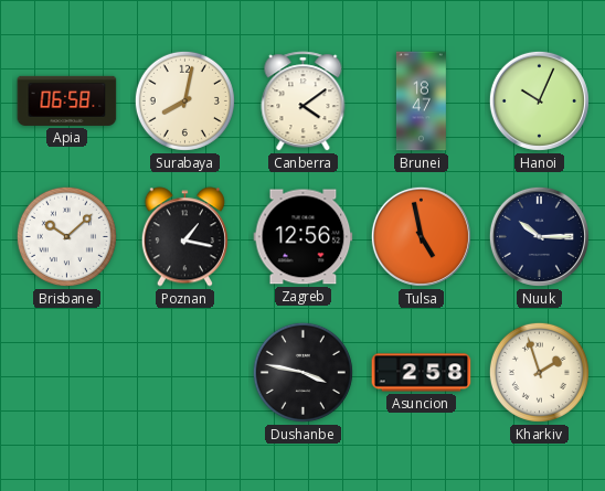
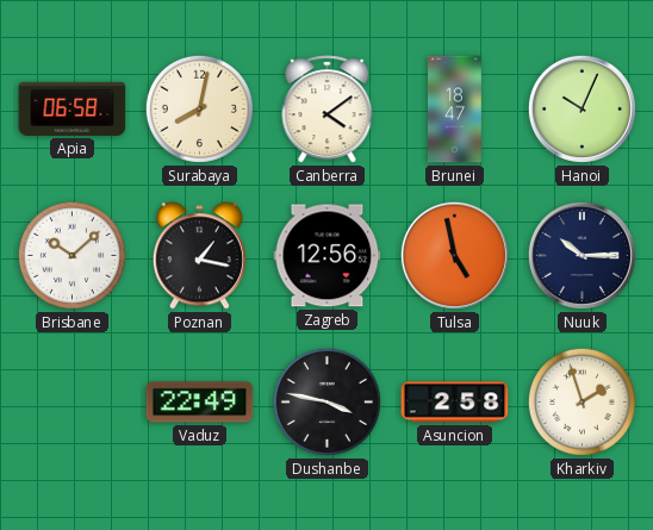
Vaduz: none -> 22:49
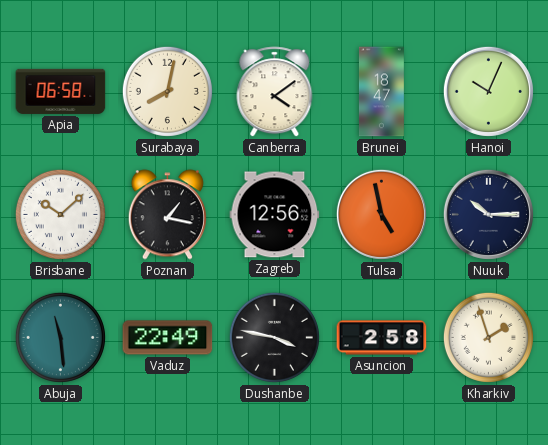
Abuja: none -> 11:29
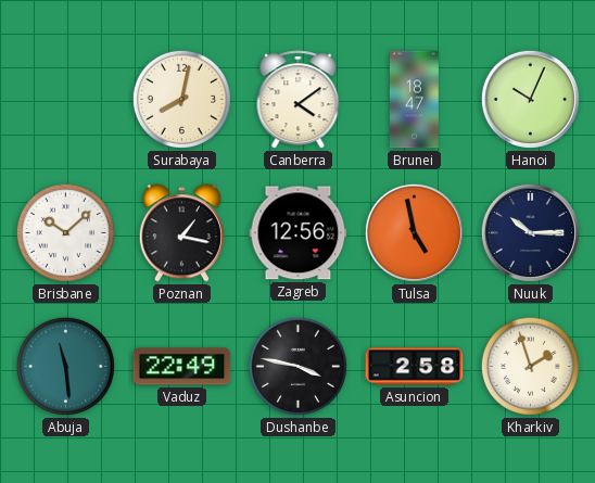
Apia: 06:58 -> none
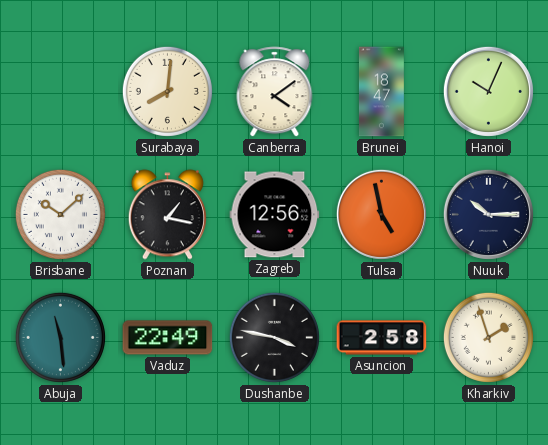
Surabaya: 8:02 -> 8:01
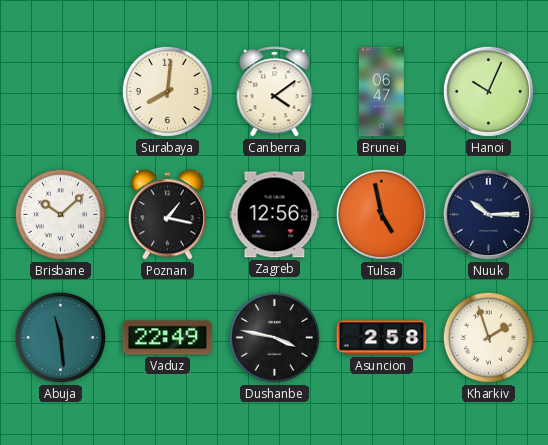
Brunei: 18:47 -> 06:47
